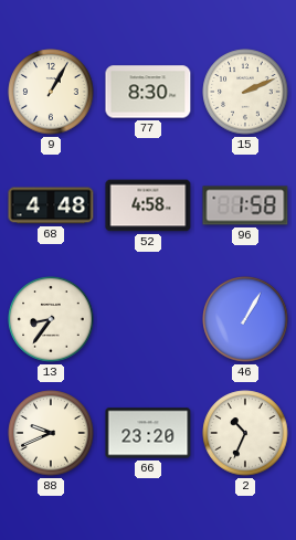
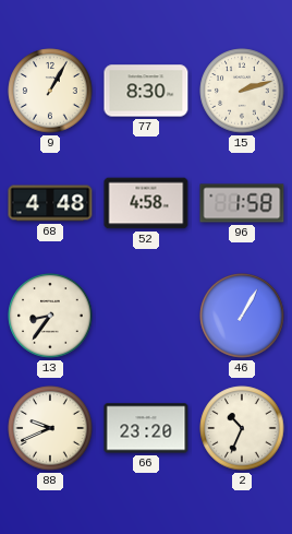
15: 2:11 -> 2:12
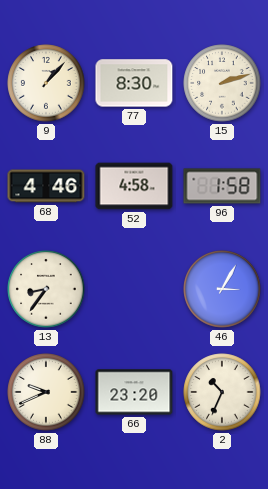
9: 1:05 -> 1:07
68: 4:48 -> 4:46
46: 1:05 -> 3:05
